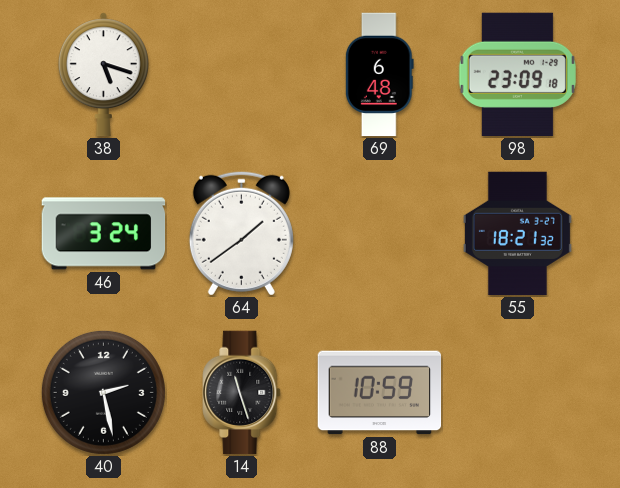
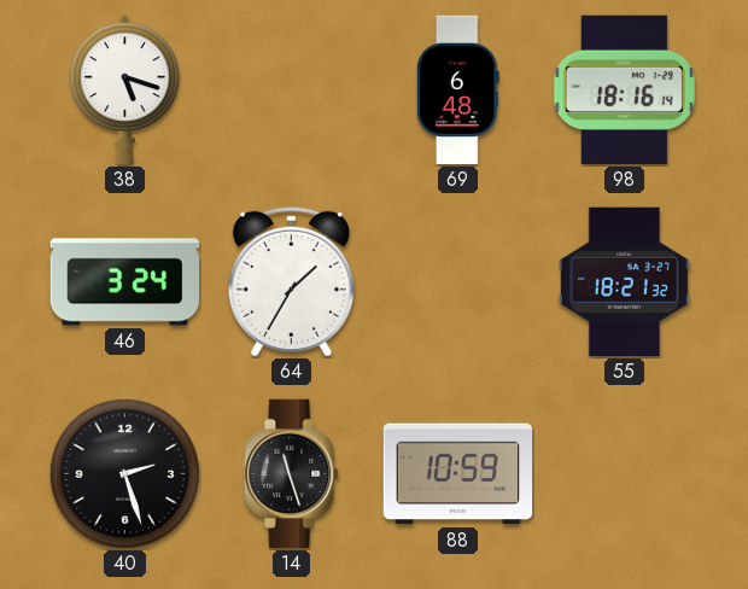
98: 23:09 -> 18:16
64: 1:39 -> 1:35
40: 2:28 -> 2:27
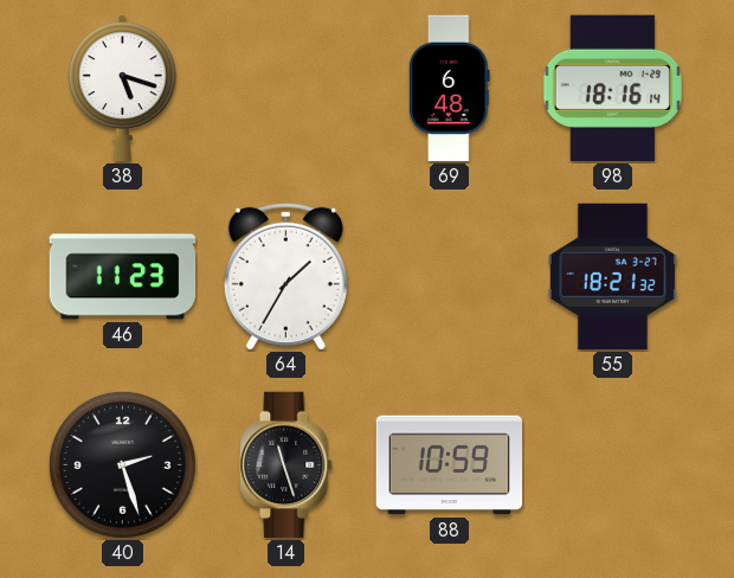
46: 3:24 -> 11:23
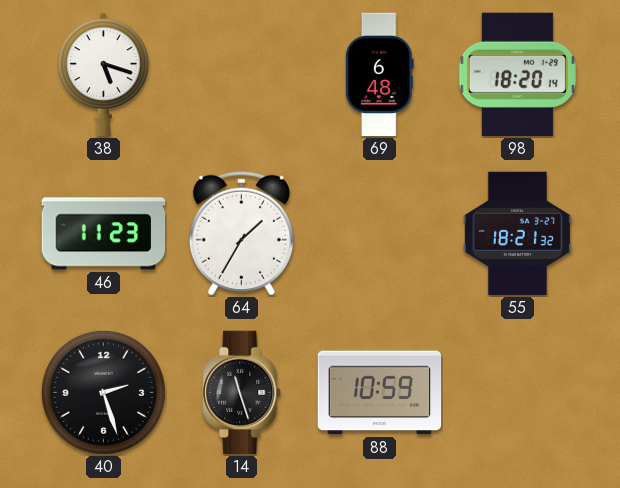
98: 18:16 -> 18:20
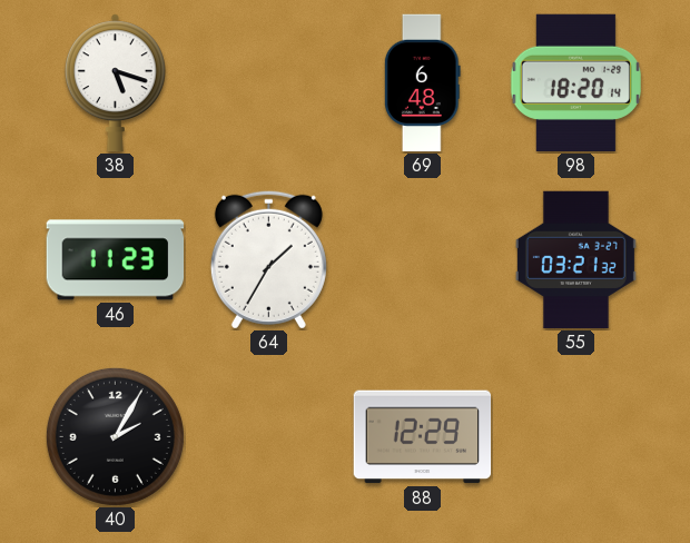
55: 18:21 -> 03:21
40: 2:27 -> 2:05
14: 11:27 -> none
88: 10:59 -> 12:29
